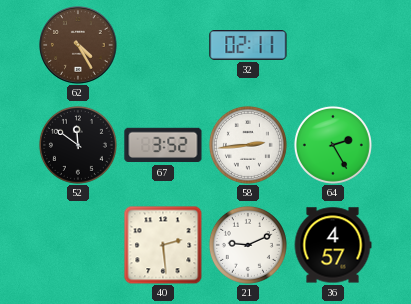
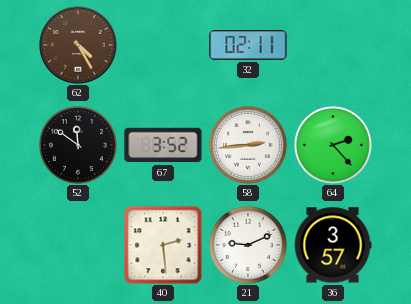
64: 2:25 -> 2:23
36: 4:57 -> 3:57
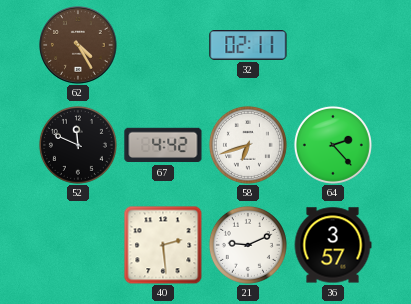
52: 11:51 -> 11:49
67: 3:52 -> 4:42
58: 2:44 -> 6:42
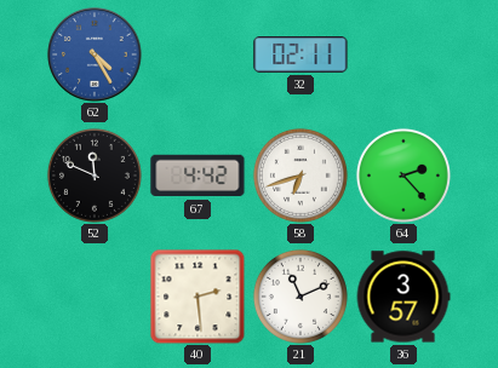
62 dial: brown -> blue
21: 9:11 -> 11:11
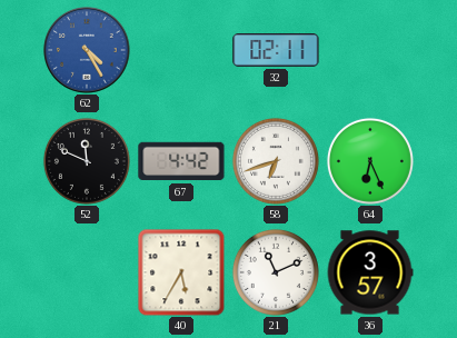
64: 2:23 -> 6:26
40: 2:29 -> 5:35
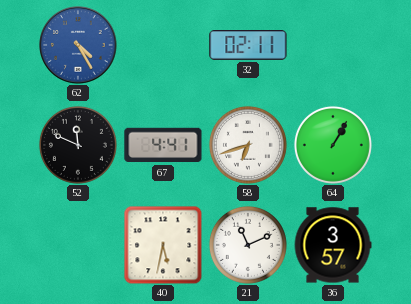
67: 4:42 -> 4:41
64: 6:26 -> 1:05
40: 5:35 -> 5:32
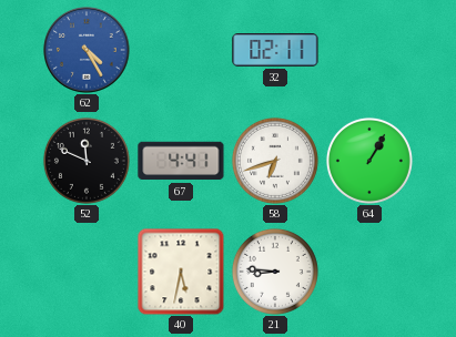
21: 11:11 -> 8:46
36: 3:57 -> none
